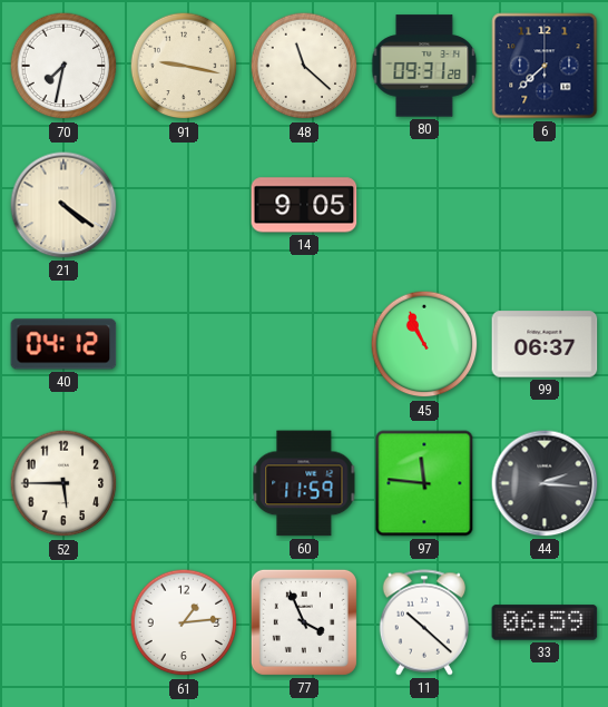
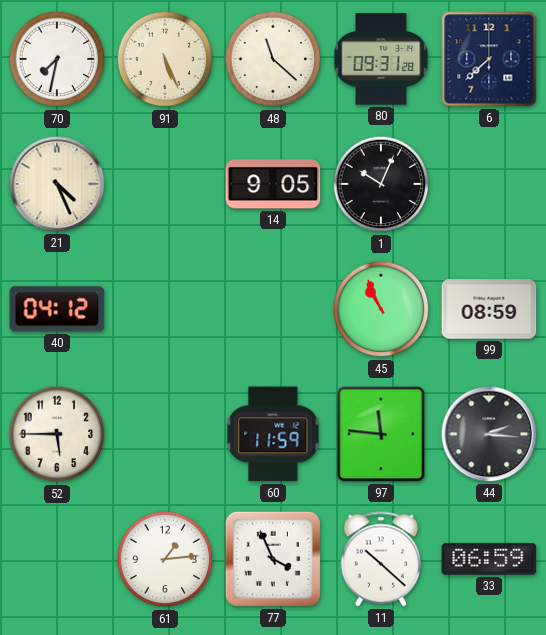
91: 9:17 -> 5:26
21: 4:21 -> 4:26
1: none -> 10:04
99: 06:37 -> 08:59
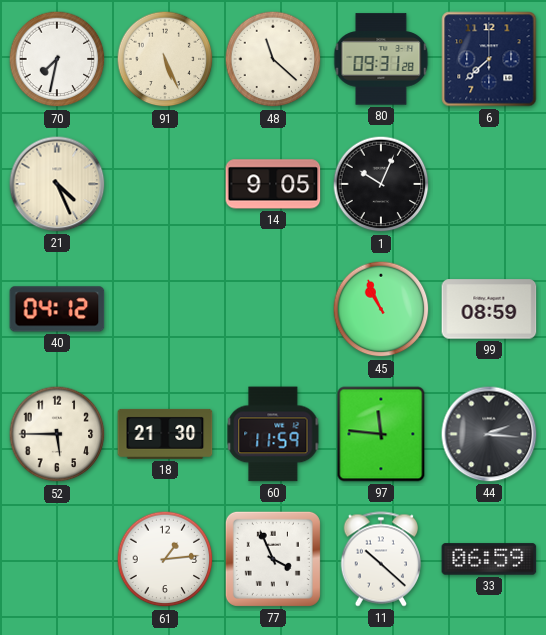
18: none -> 21:30
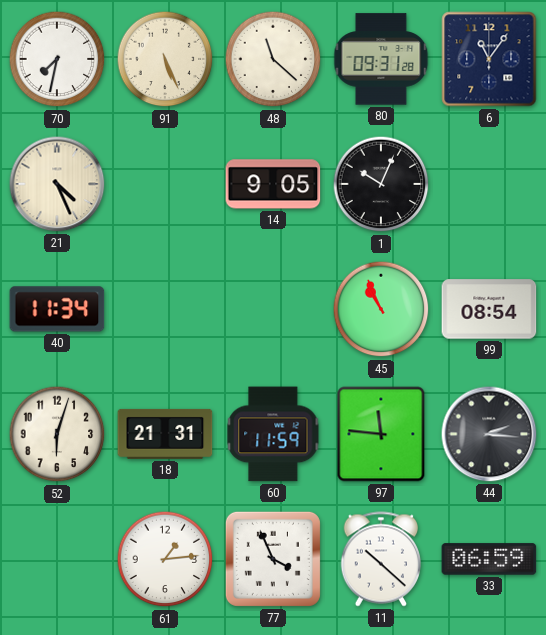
6: 7:38 -> 11:06
40: 04:12 -> 11:34
99: 08:59 -> 08:54
52: 5:45 -> 6:03
18: 21:30 -> 21:31
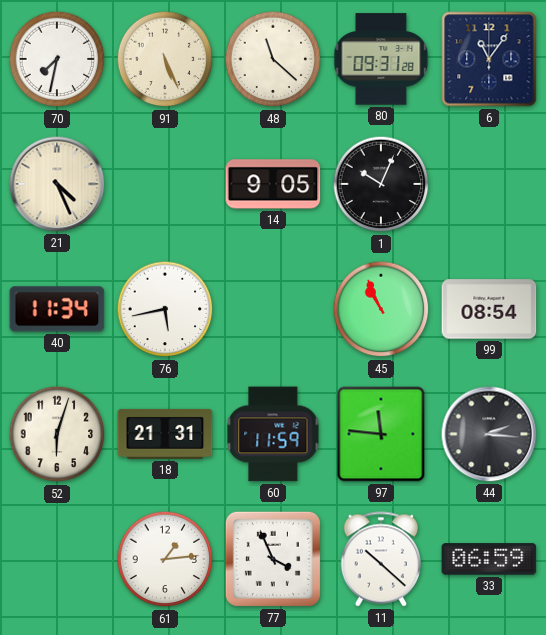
76: none -> 5:43
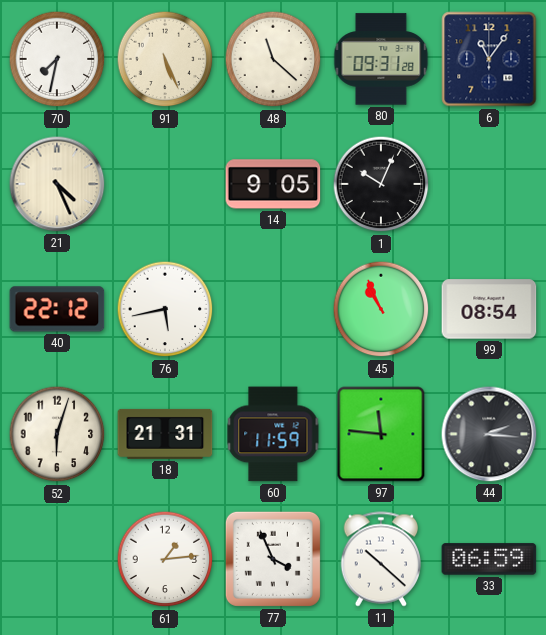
40: 11:34 -> 22:12
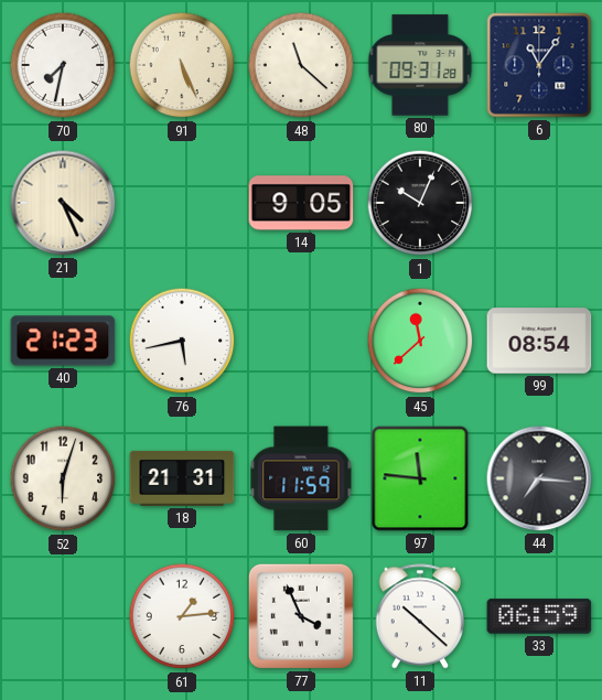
40: 22:12 -> 21:23
45: 10:56 -> 11:38
44: 2:16 -> 7:16
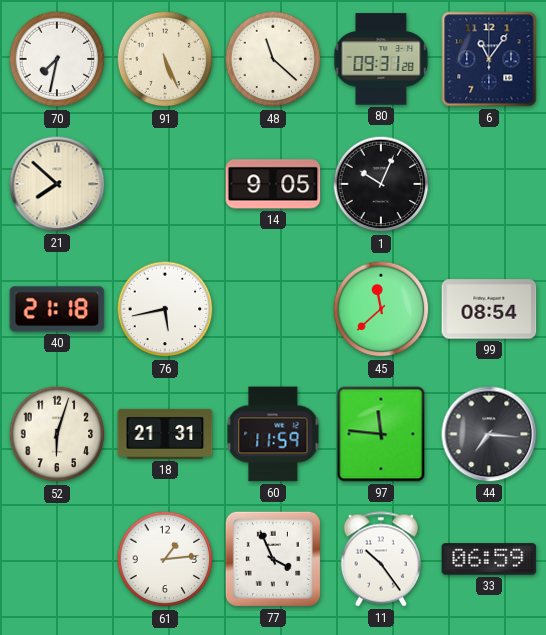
21: 4:26 -> 7:52
40: 21:23 -> 21:18
11: 10:22 -> 10:24
